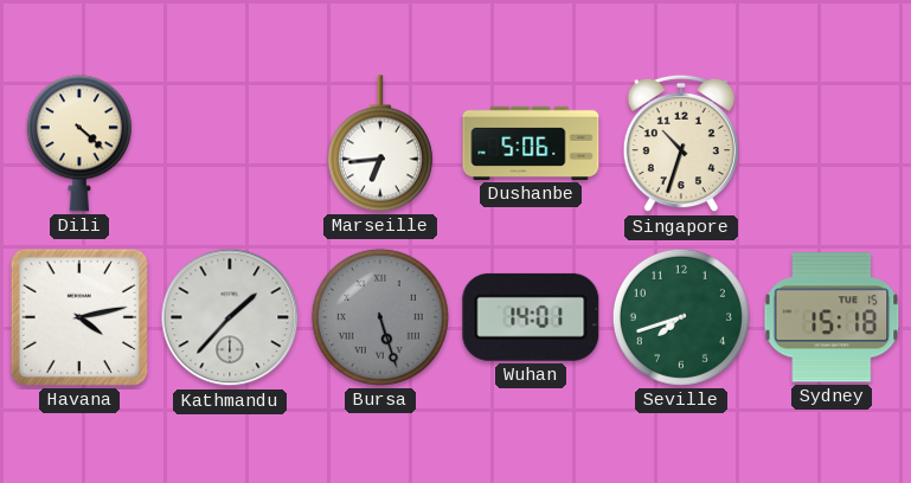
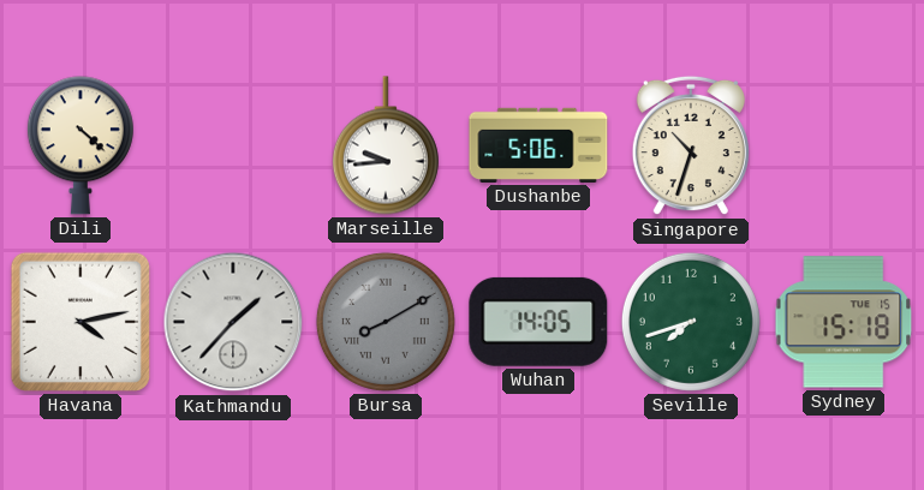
Marseille: 6:44 -> 9:44
Bursa: 5:27 -> 8:10
Wuhan: 14:01 -> 14:05
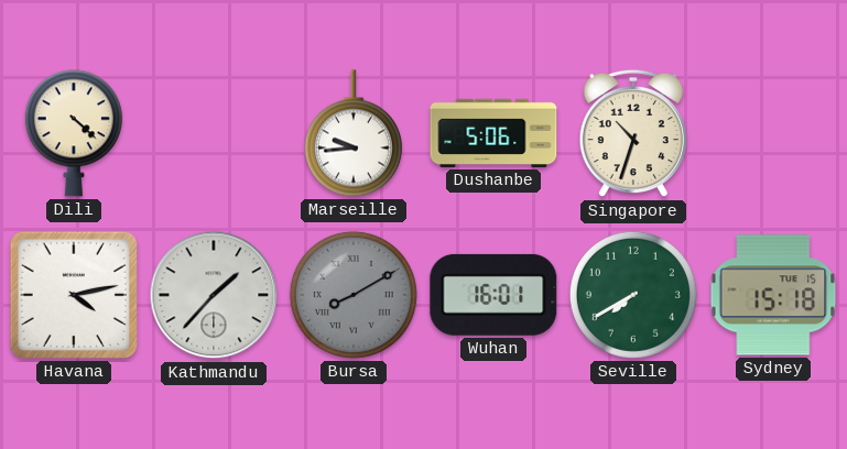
Wuhan: 14:05 -> 16:01
Seville: 7:42 -> 7:40
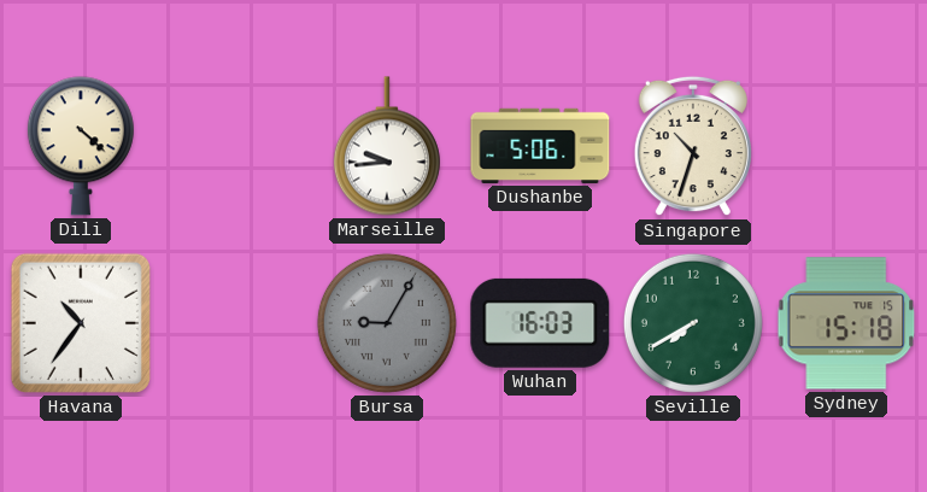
Havana: 4:13 -> 10:36
Kathmandu: 1:37 -> none
Bursa: 8:10 -> 9:05
Wuhan: 16:01 -> 16:03
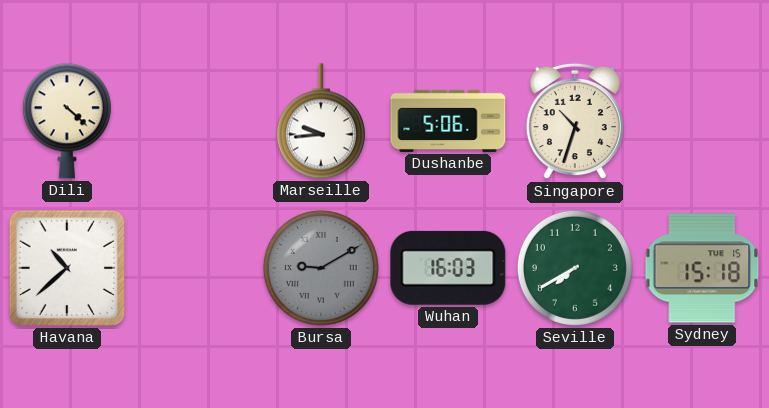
Havana: 10:36 -> 10:38
Bursa: 9:05 -> 9:10
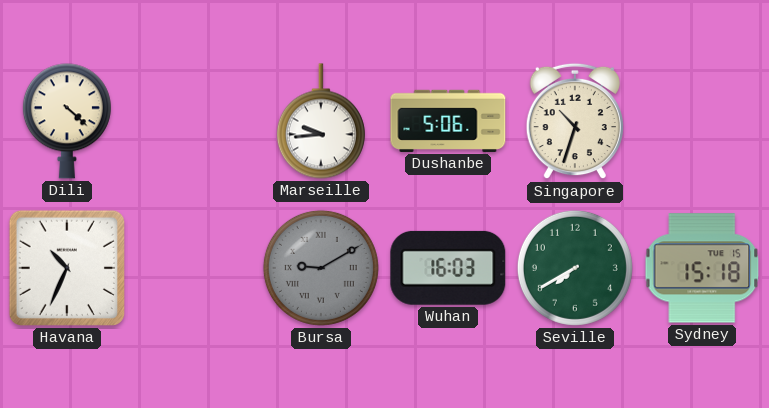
Havana: 10:38 -> 10:34
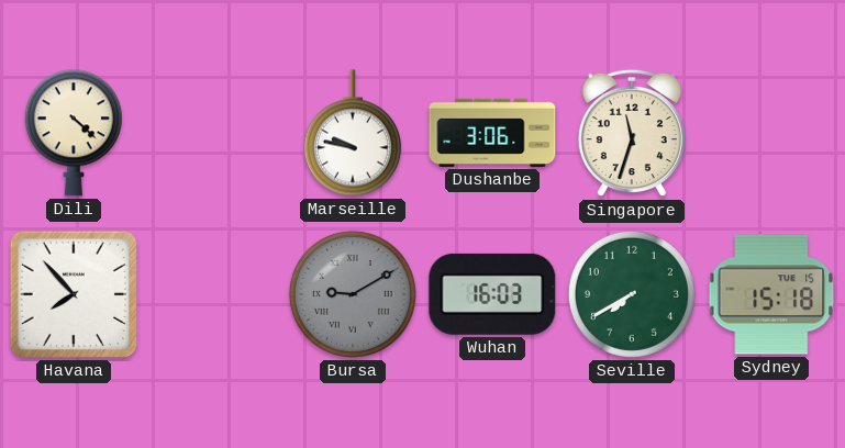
Marseille: 9:44 -> 9:47
Dushanbe: 5:06 -> 3:06
Singapore: 10:33 -> 11:33
Havana: 10:34 -> 7:53
